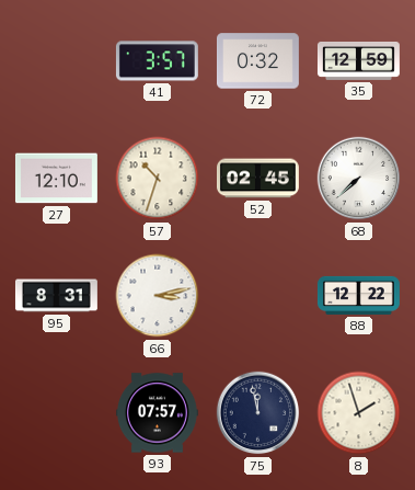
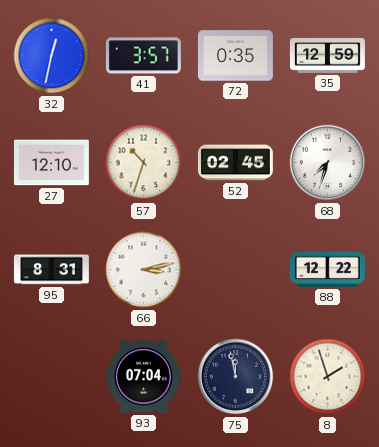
32: none -> 12:32
72: 0:32 -> 0:35
68: 7:38 -> 7:33
93: 07:57 -> 07:04
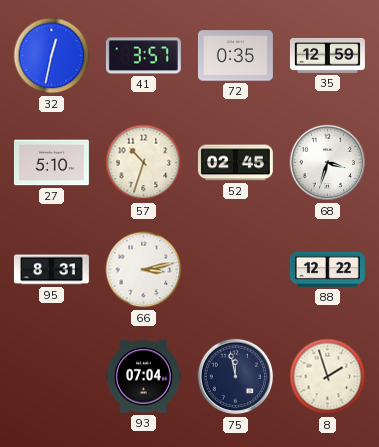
27: 12:10 -> 5:10
68: 7:33 -> 3:33
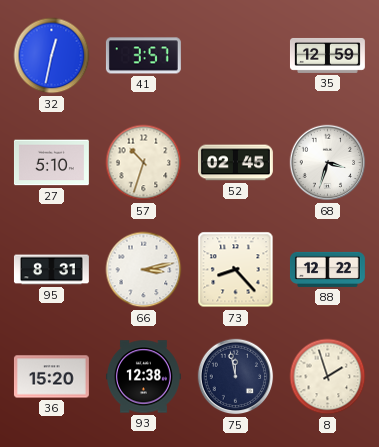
72: 0:35 -> none
73: none -> 8:23
36: none -> 15:20
93: 07:04 -> 12:38
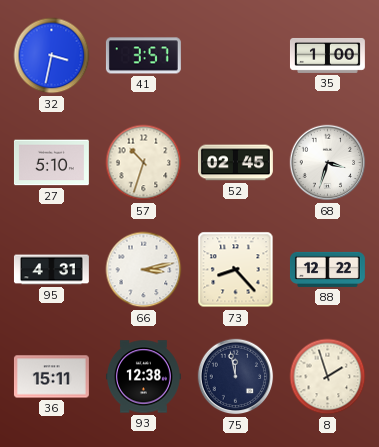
32: 12:32 -> 3:32
35: 12:59 -> 1:00
95: 8:31 -> 4:31
36: 15:20 -> 15:11
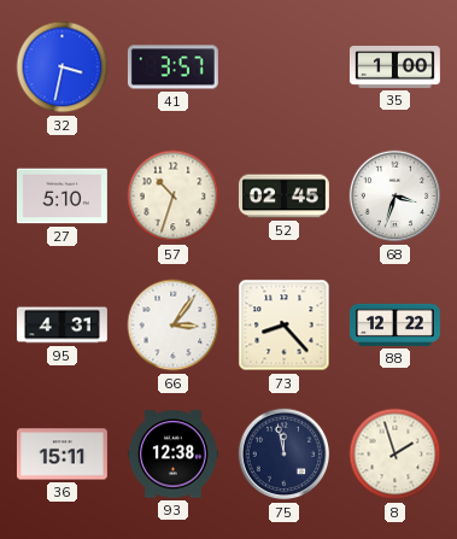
66: 3:13 -> 3:06
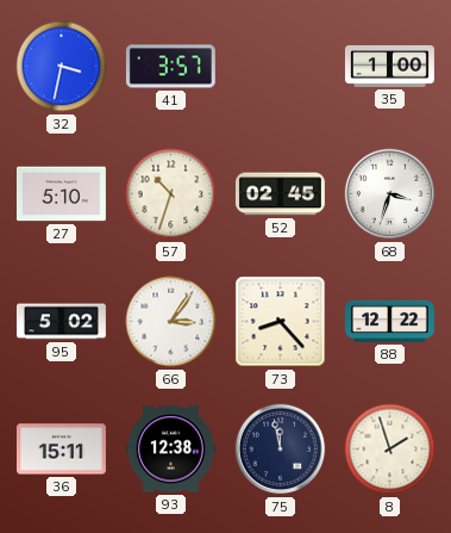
95: 4:31 -> 5:02
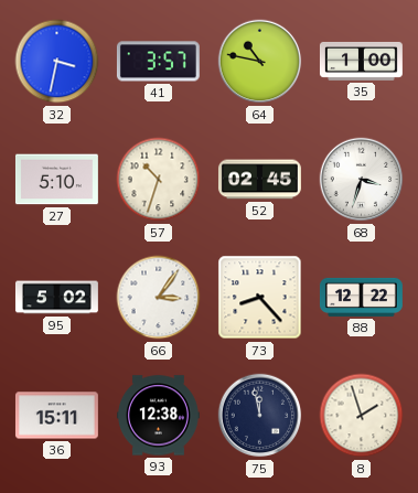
64: none -> 10:47
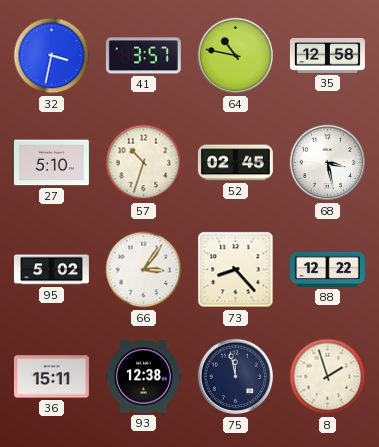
35: 1:00 -> 12:58
68: 3:33 -> 3:28
